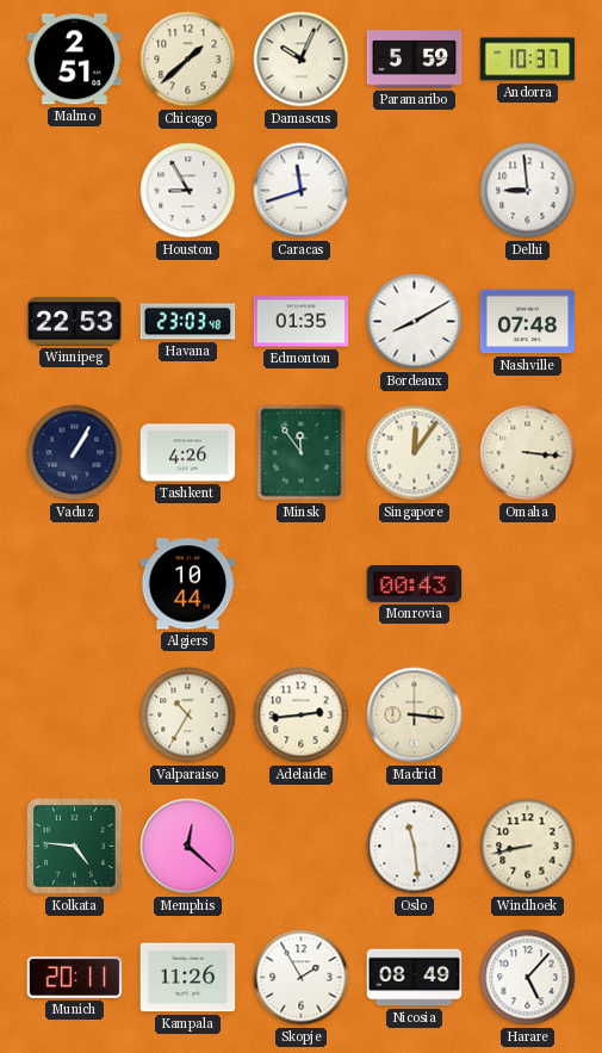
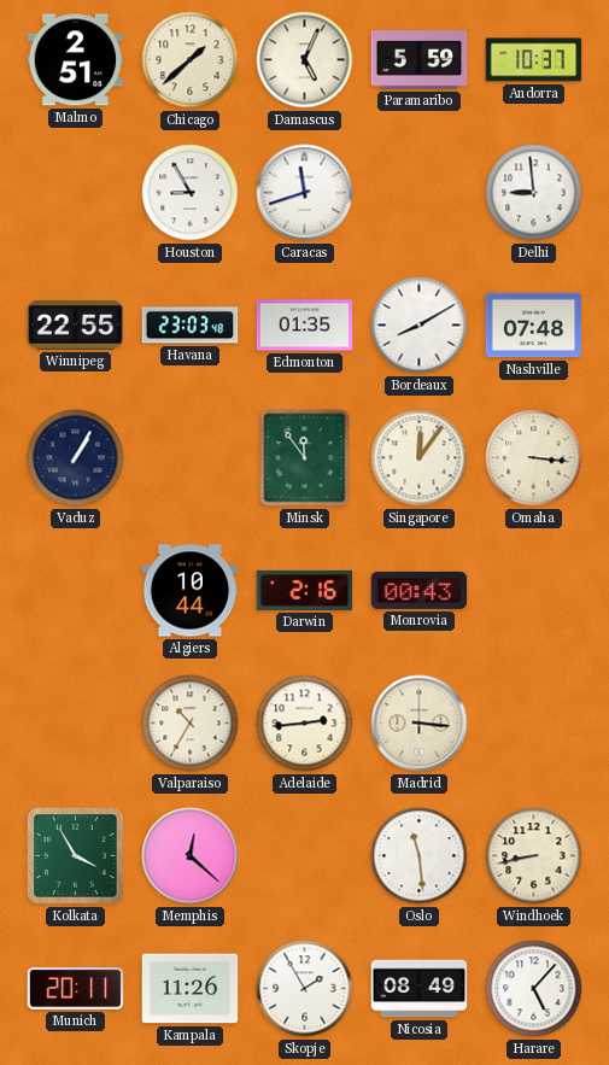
Damascus: 10:04 -> 5:04
Winnipeg: 22:53 -> 22:55
Tashkent: 4:26 -> none
Darwin: none -> 2:16
Kolkata: 4:46 -> 3:55
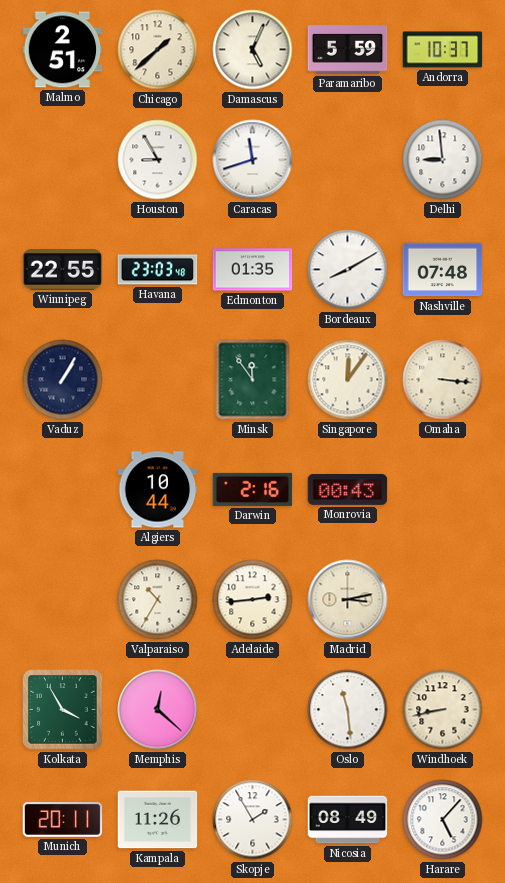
Madrid: 3:16 -> 3:13
